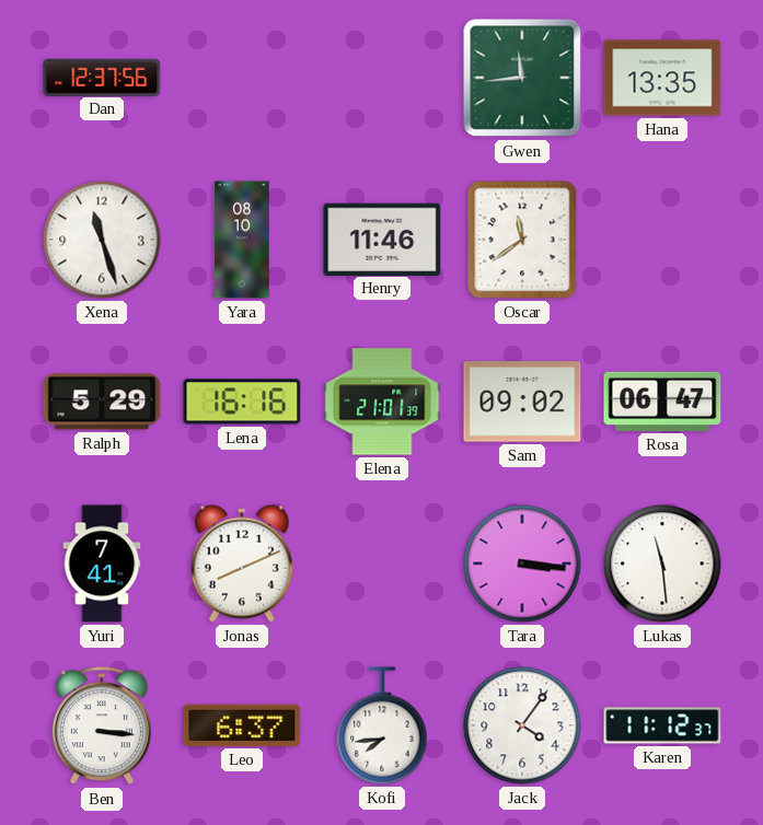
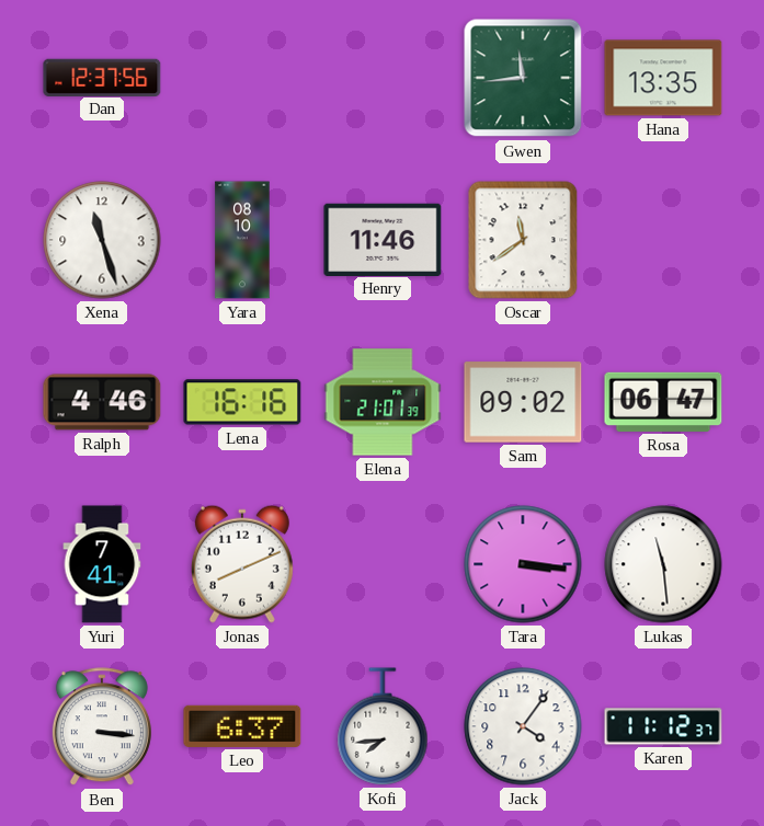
Ralph: 5:29 -> 4:46
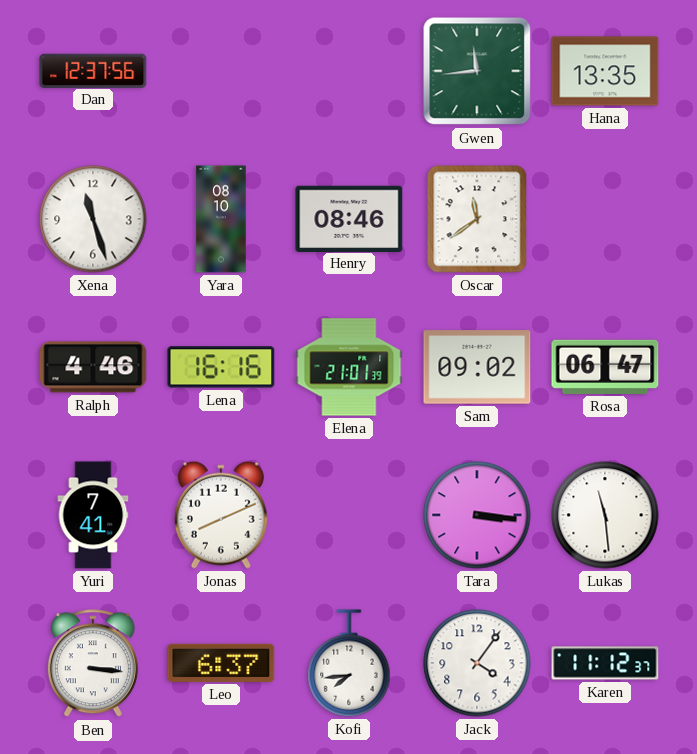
Henry: 11:46 -> 08:46
